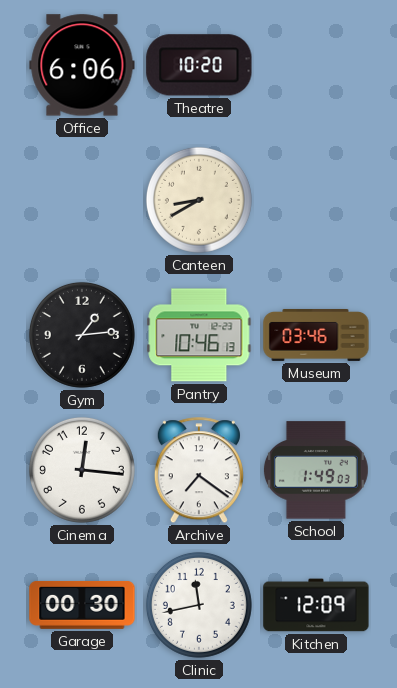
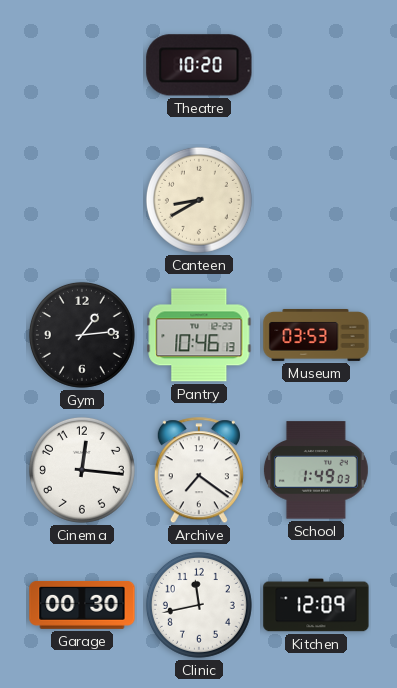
Office: 6:06 -> none
Museum: 03:46 -> 03:53
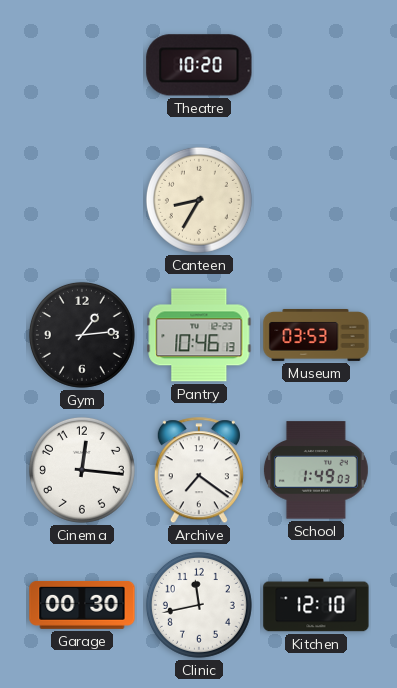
Canteen: 8:40 -> 8:35
Kitchen: 12:09 -> 12:10
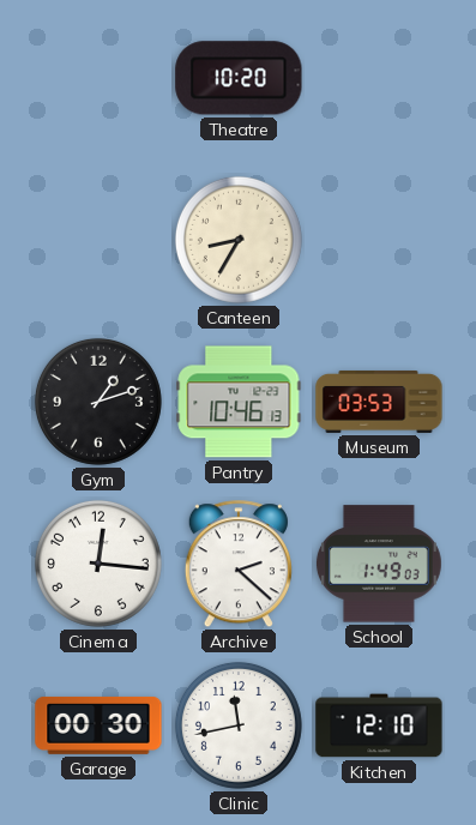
Gym: 1:14 -> 1:12
Archive: 7:21 -> 2:22
